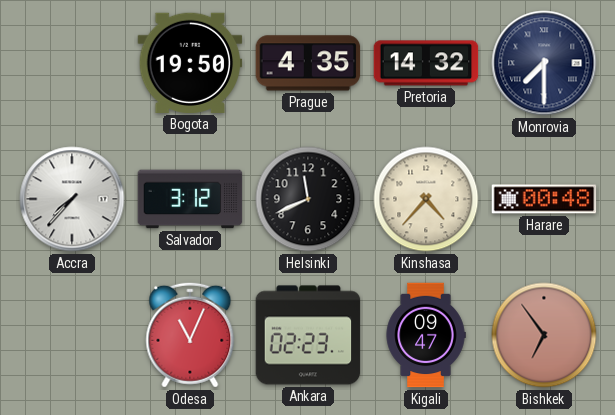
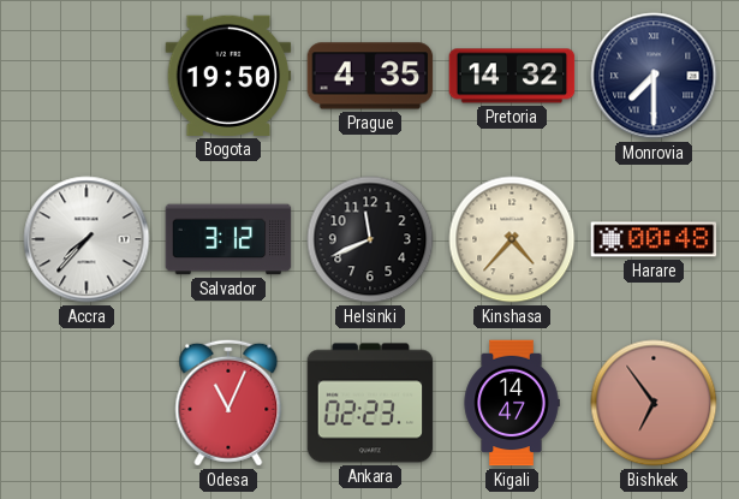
Kigali: 09:47 -> 14:47
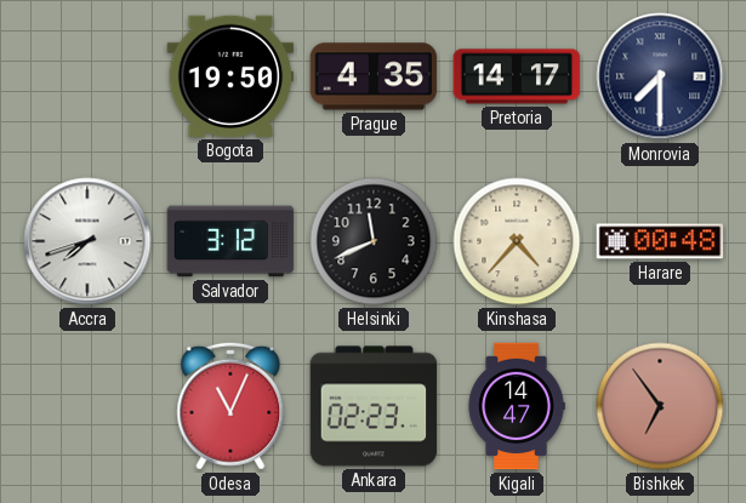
Pretoria: 14:32 -> 14:17
Accra: 7:37 -> 7:42
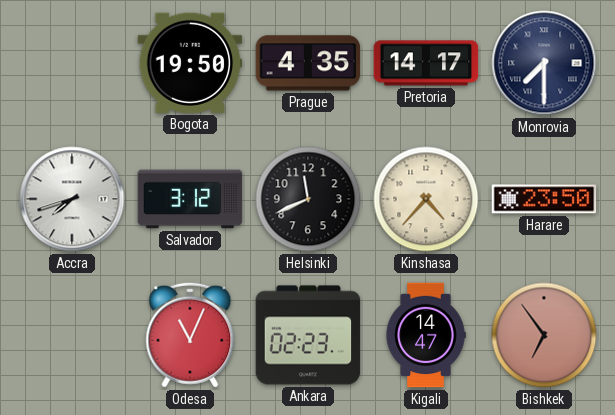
Harare: 00:48 -> 23:50
